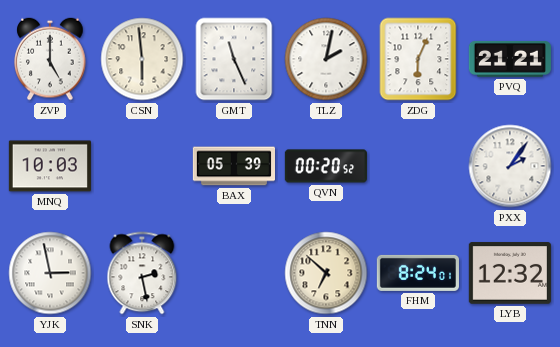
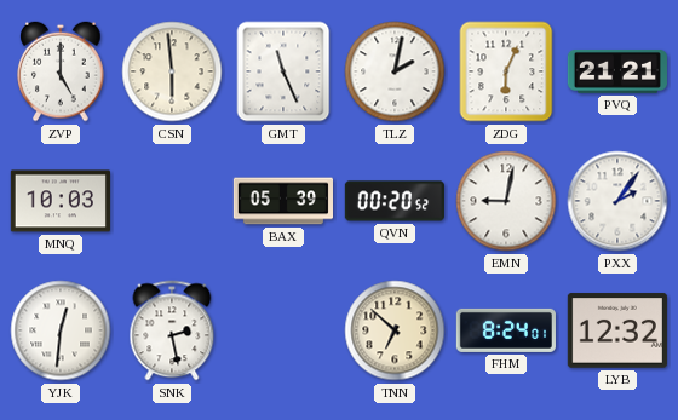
EMN: none -> 9:02
YJK: 2:58 -> 12:31
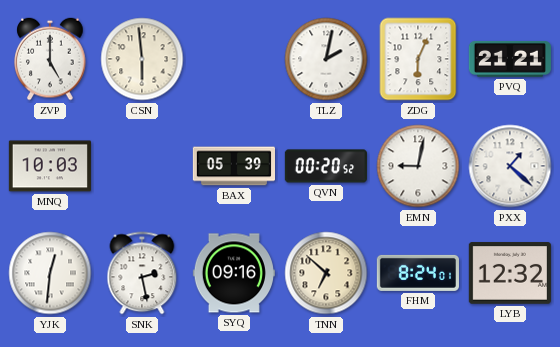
GMT: 11:26 -> none
PXX: 2:06 -> 1:22
SYQ: none -> 09:16
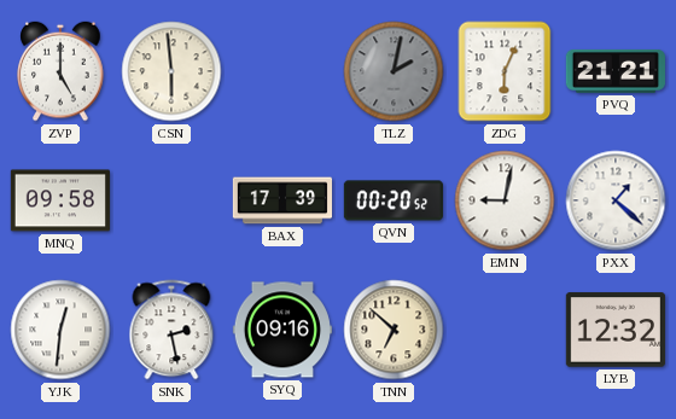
TLZ dial: white -> grey
MNQ: 10:03 -> 09:58
BAX: 05:39 -> 17:39
FHM: 8:24 -> none
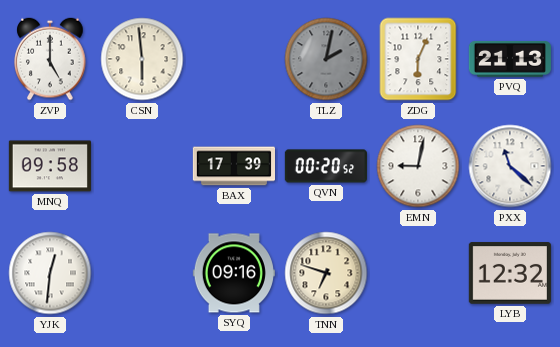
PVQ: 21:21 -> 21:13
PXX: 1:22 -> 11:22
SNK: 2:28 -> none
TNN: 6:52 -> 6:48
